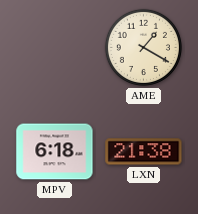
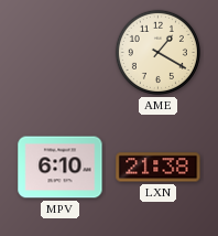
MPV: 6:18 -> 6:10
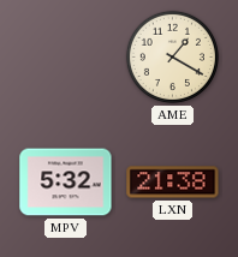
MPV: 6:10 -> 5:32
